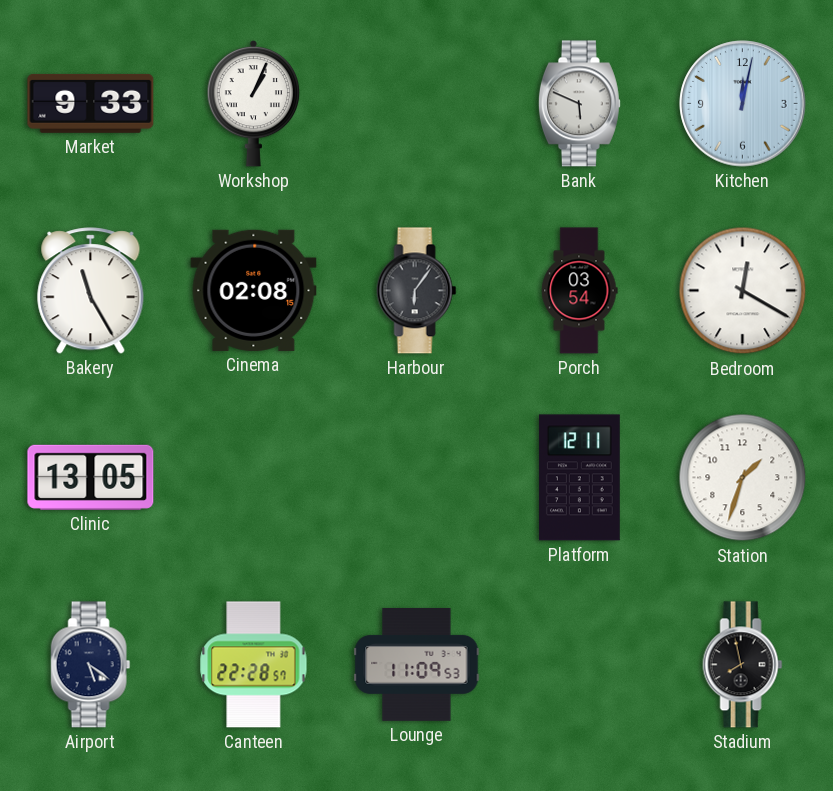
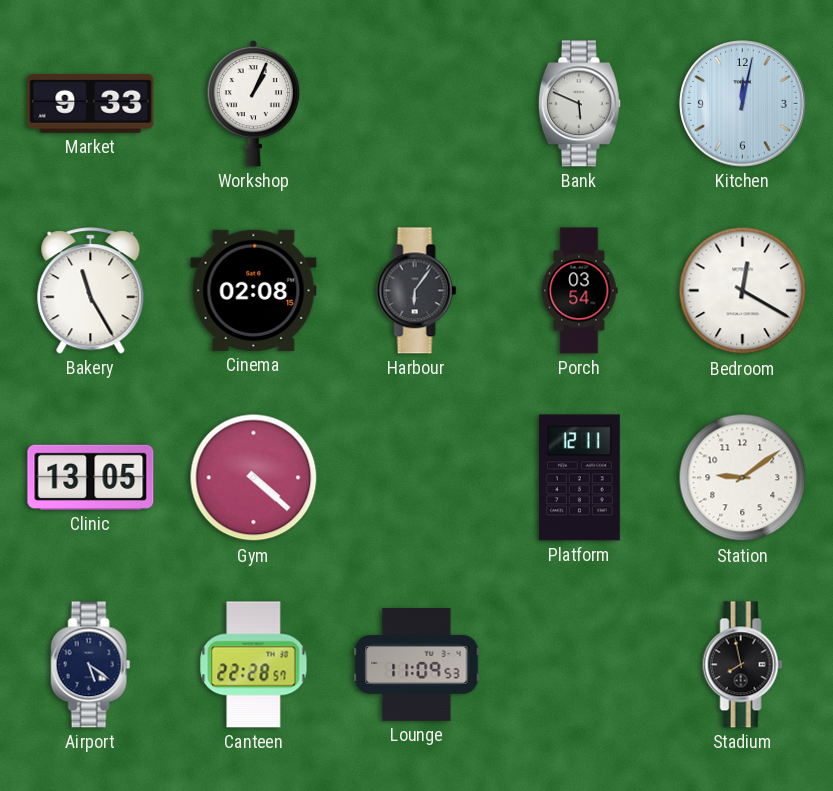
Gym: none -> 4:22
Station: 1:33 -> 9:09
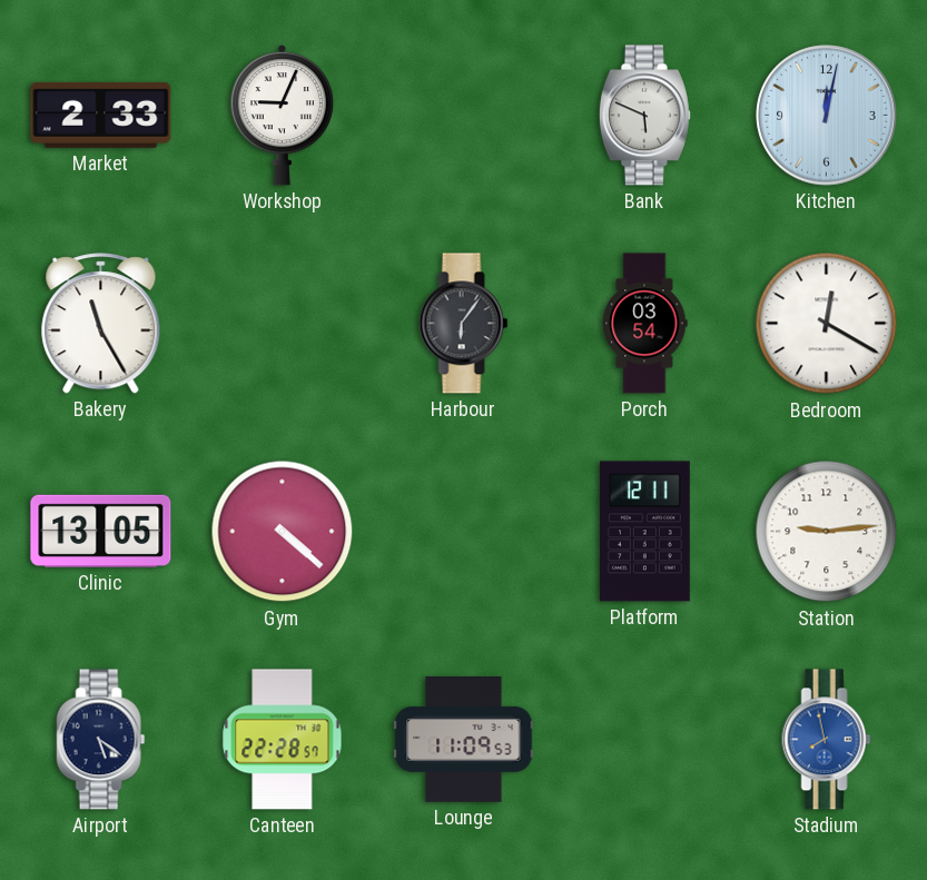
Market: 9:33 -> 2:33
Workshop: 1:04 -> 9:04
Cinema: 02:08 -> none
Station: 9:09 -> 9:14
Stadium dial: black -> blue
